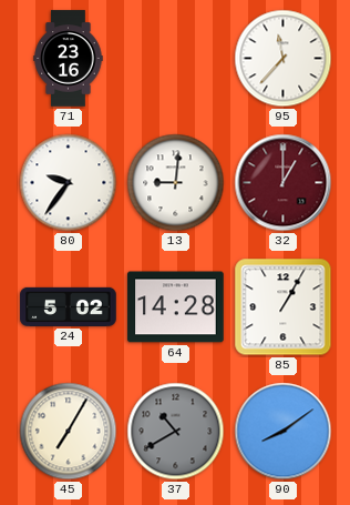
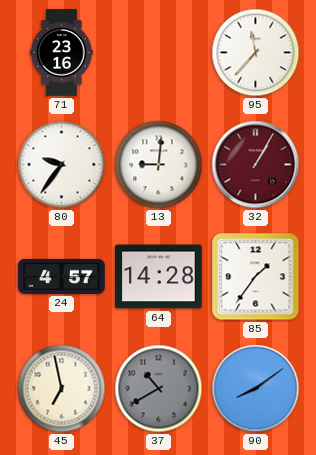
32: 1:00 -> 1:05
24: 5:02 -> 4:57
85: 1:05 -> 1:36
45: 7:05 -> 6:58
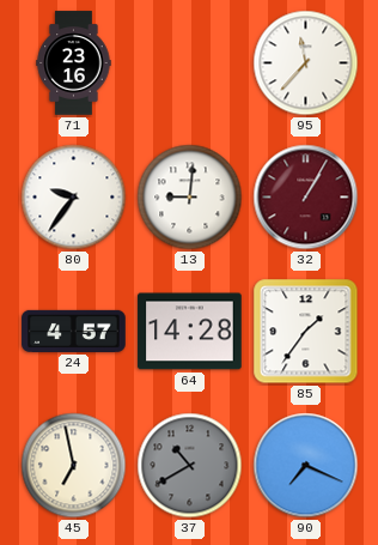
90: 8:09 -> 7:19
